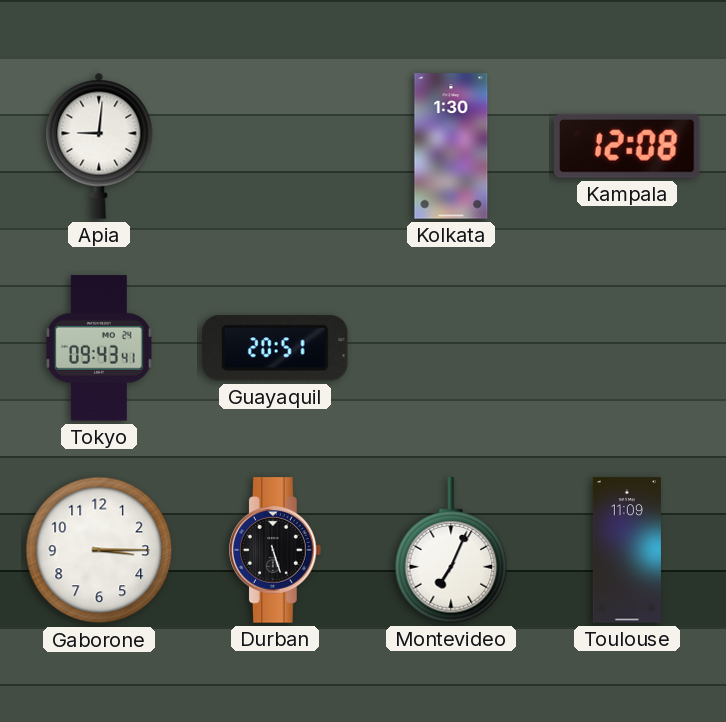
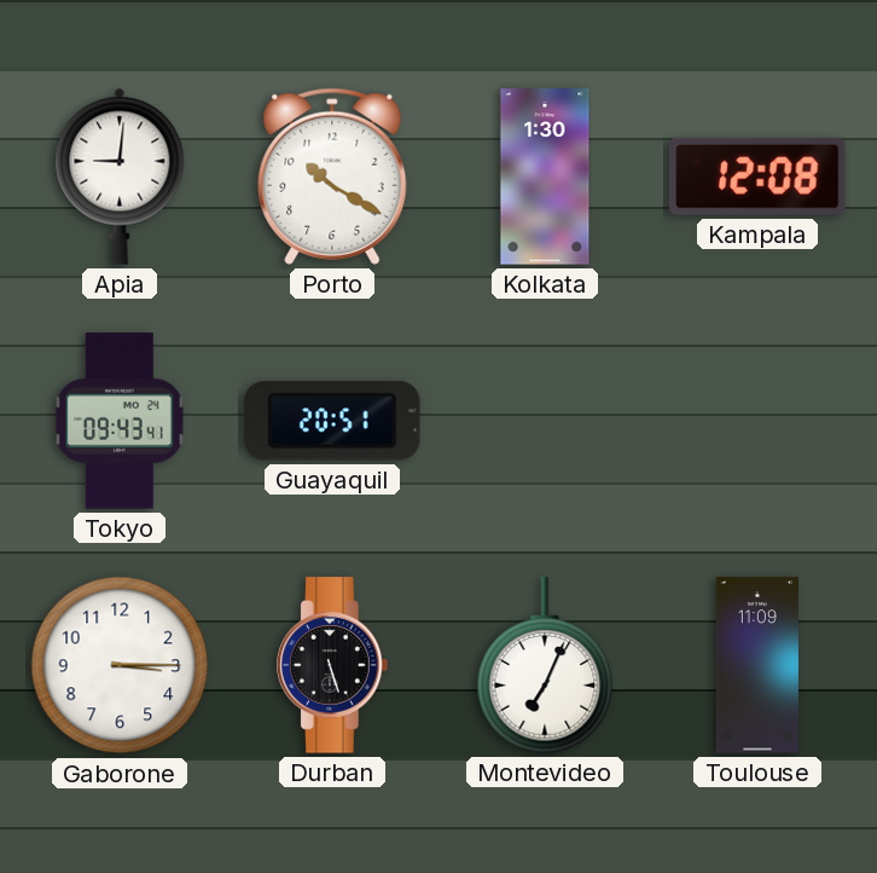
Porto: none -> 10:20
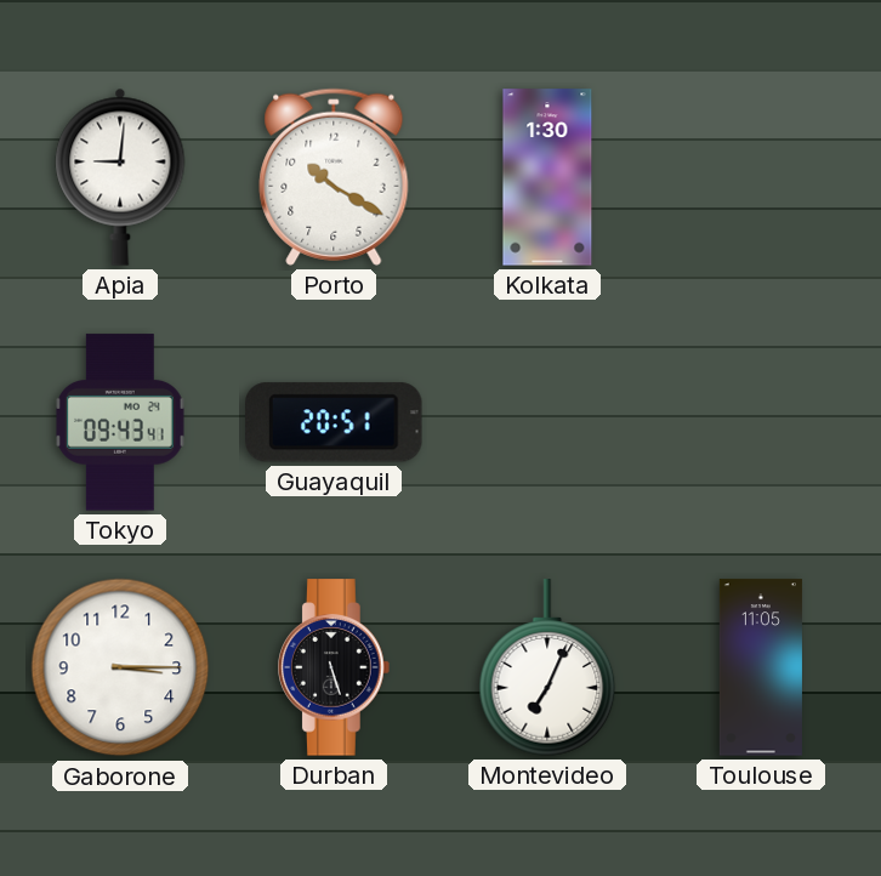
Kampala: 12:08 -> none
Toulouse: 11:09 -> 11:05
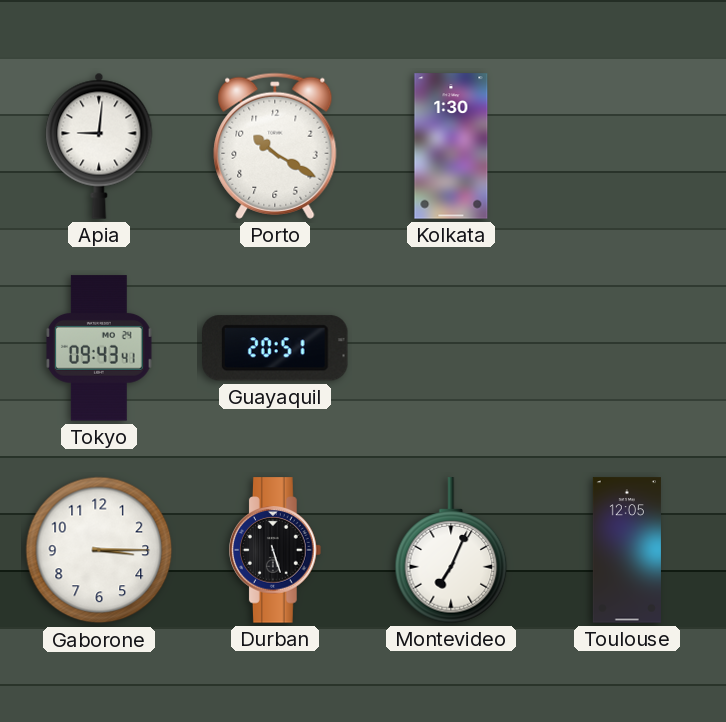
Toulouse: 11:05 -> 12:05
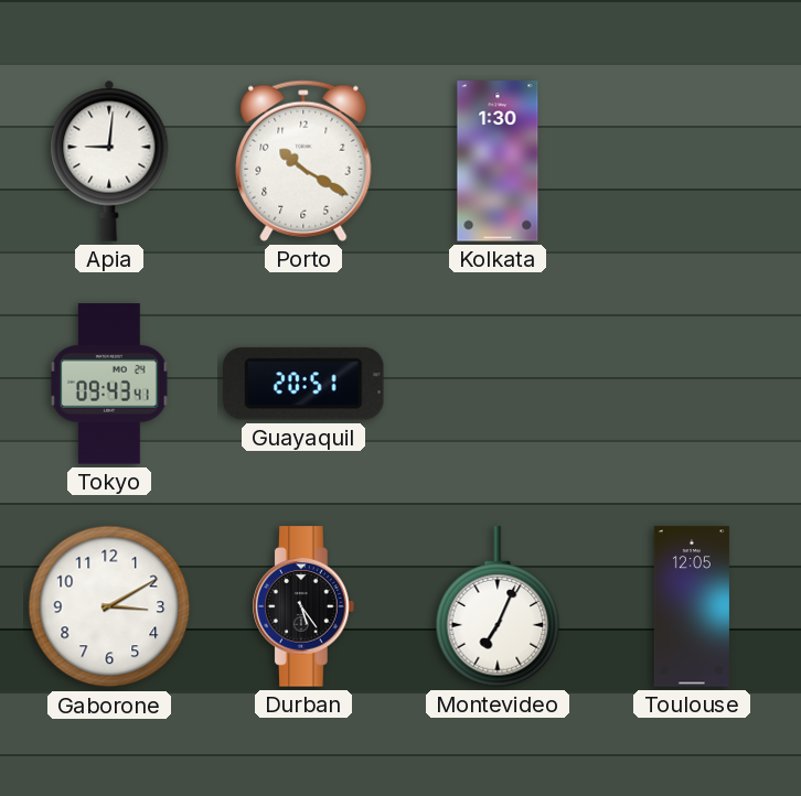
Gaborone: 3:15 -> 3:10
Durban: 5:27 -> 5:24
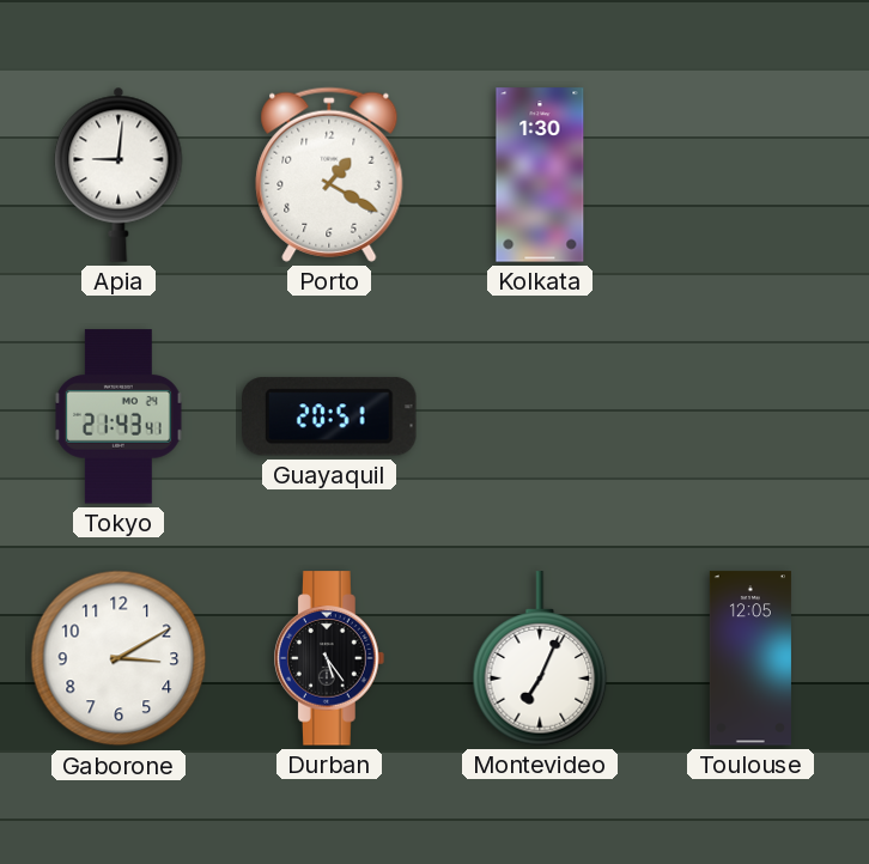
Porto: 10:20 -> 1:20
Tokyo: 09:43 -> 21:43
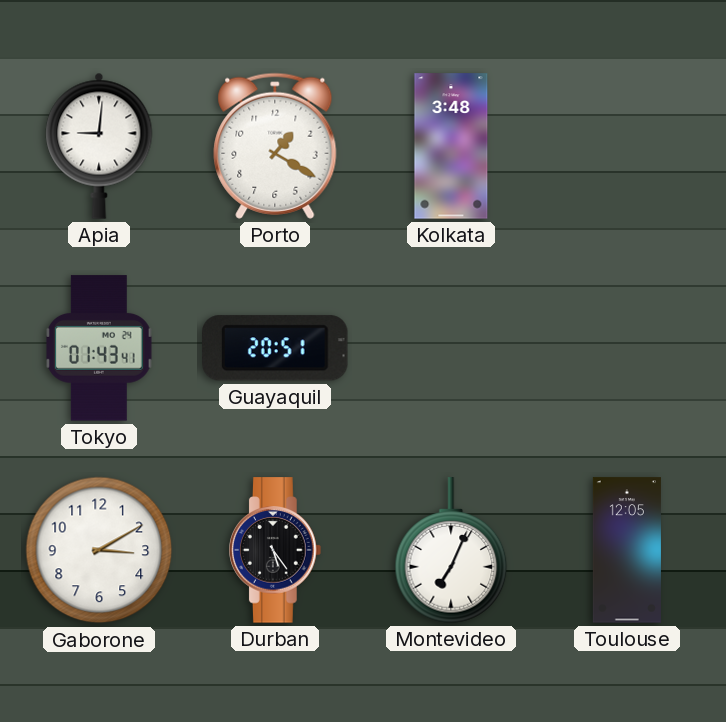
Kolkata: 1:30 -> 3:48
Tokyo: 21:43 -> 01:43
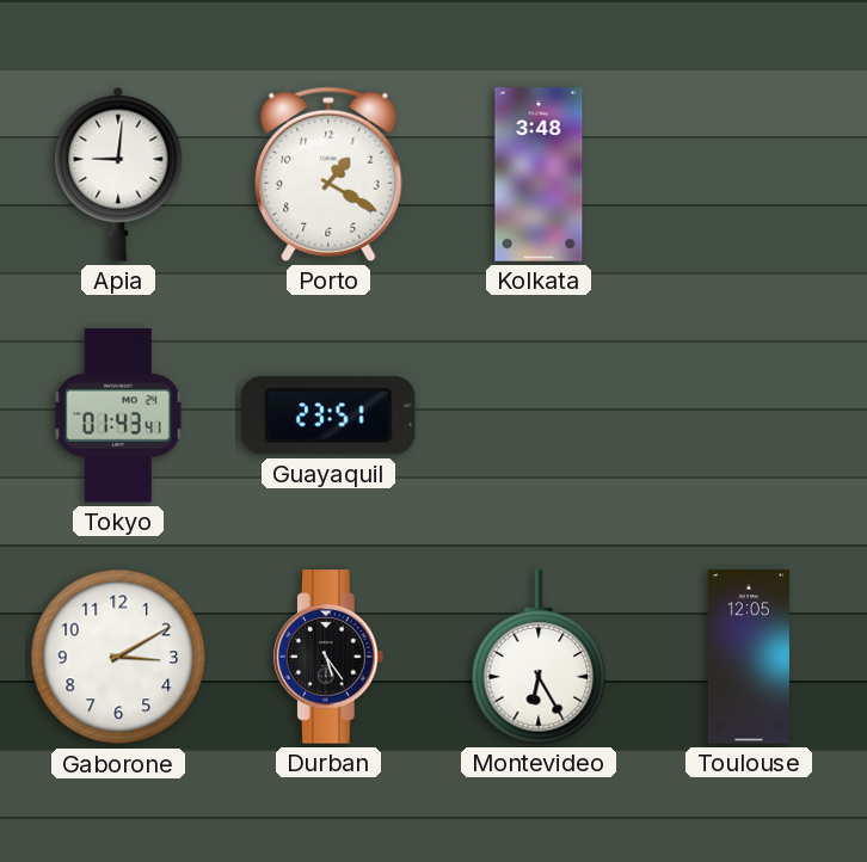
Guayaquil: 20:51 -> 23:51
Montevideo: 7:04 -> 6:25
